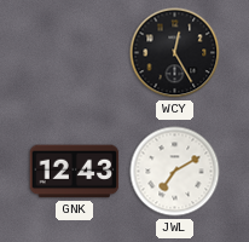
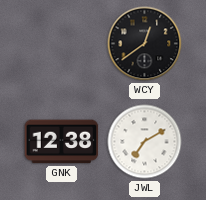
WCY: 12:25 -> 12:39
GNK: 12:43 -> 12:38
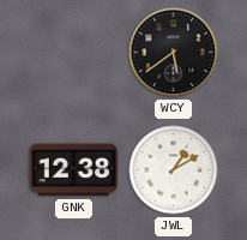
WCY: 12:39 -> 5:39
JWL: 7:10 -> 1:10
